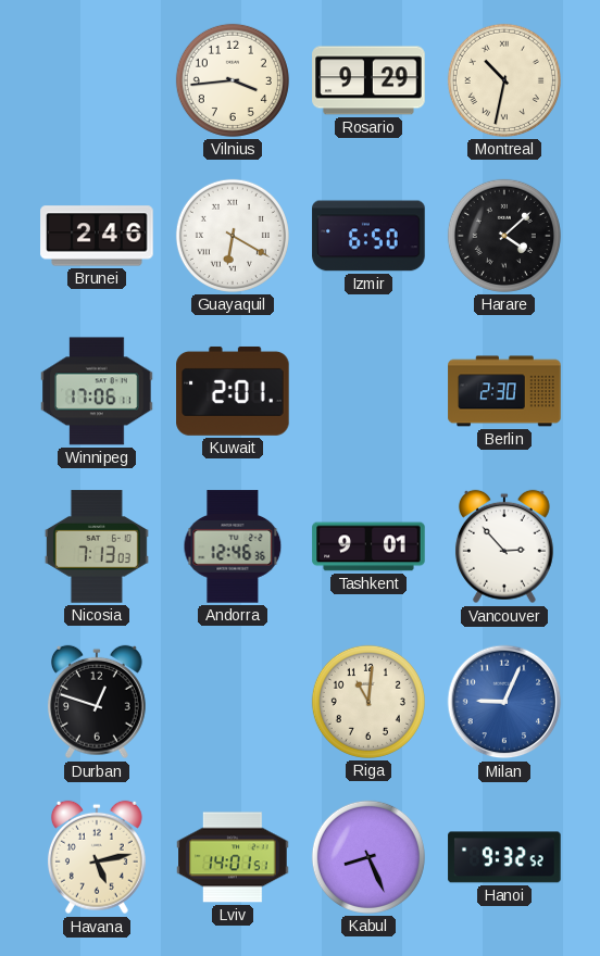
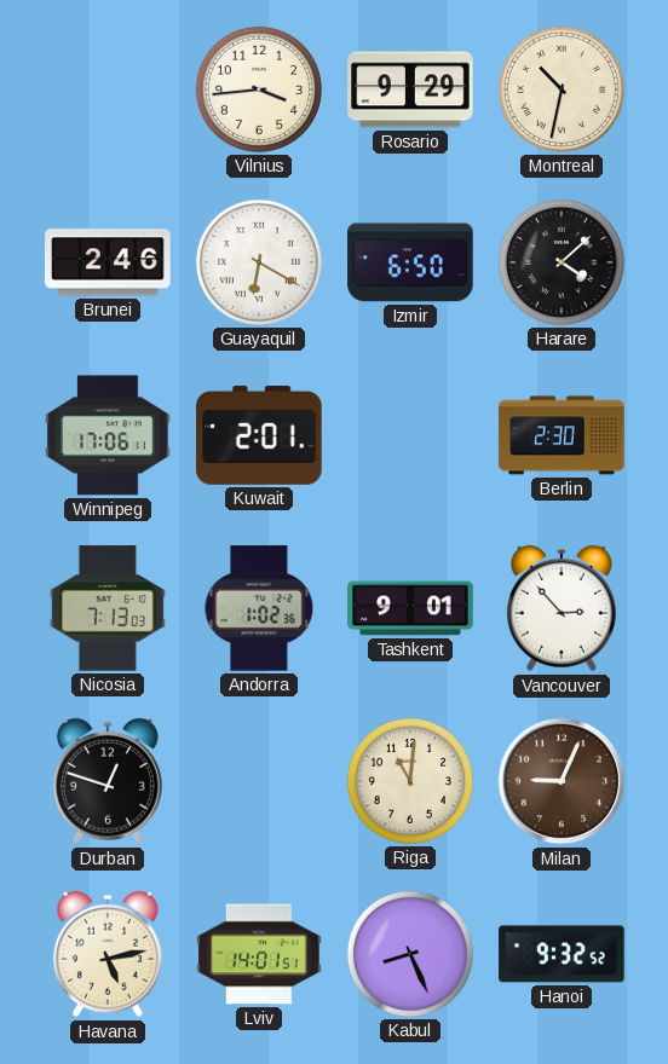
Andorra: 12:46 -> 1:02
Milan dial: blue -> brown
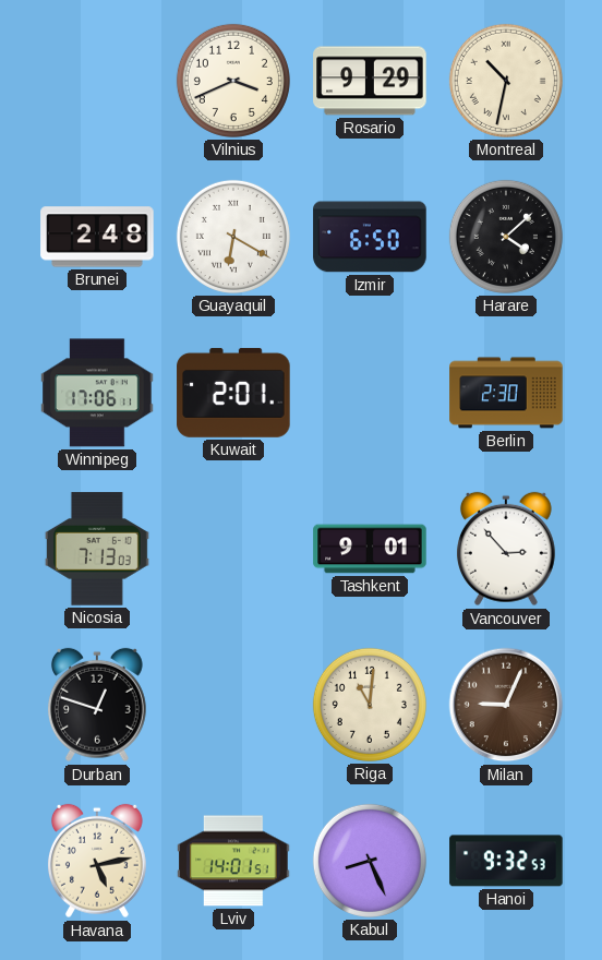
Vilnius: 3:44 -> 3:41
Brunei: 2:46 -> 2:48
Andorra: 1:02 -> none
Hanoi: 9:32:52 -> 9:32:53
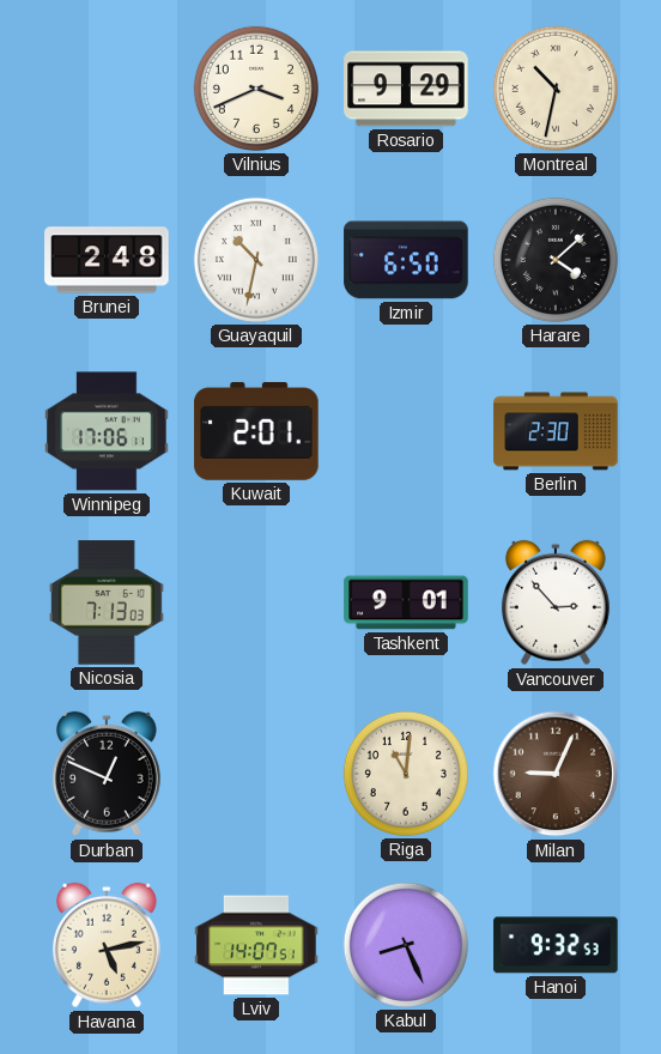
Guayaquil: 6:20 -> 10:32
Durban: 12:48 -> 12:49
Lviv: 14:01 -> 14:07
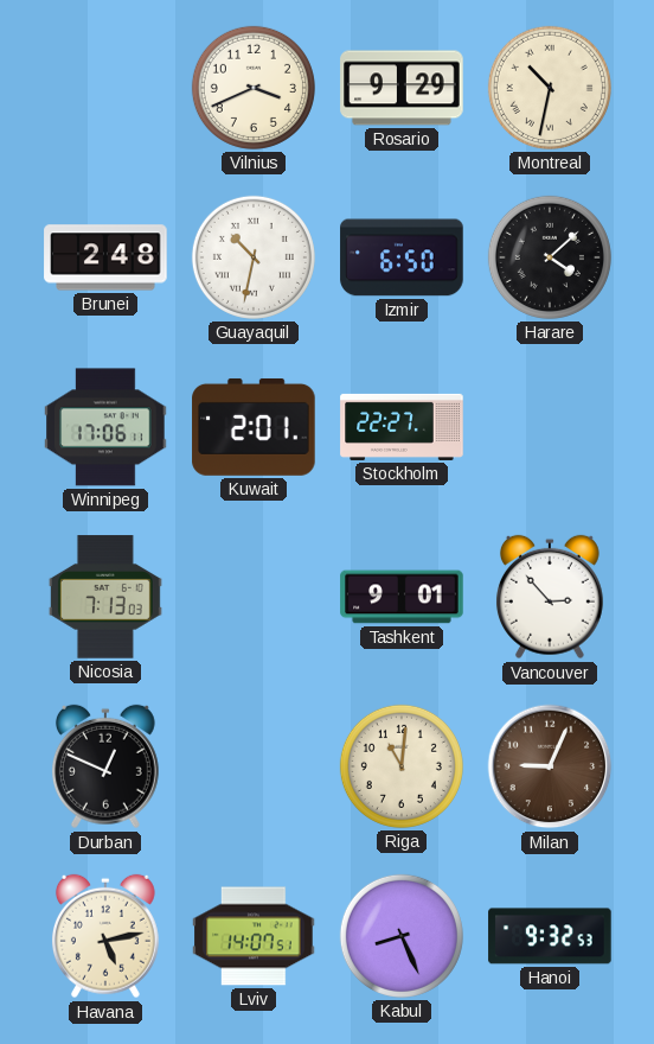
Stockholm: none -> 22:27
Berlin: 2:30 -> none
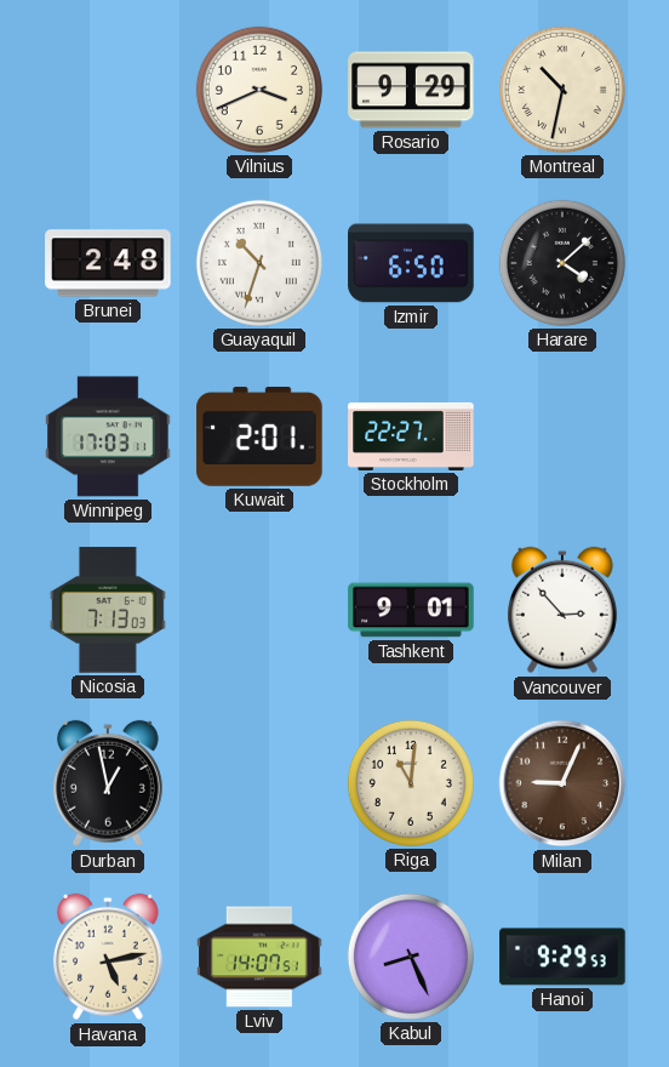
Guayaquil: 10:32 -> 10:33
Winnipeg: 17:06 -> 17:03
Durban: 12:49 -> 12:58
Hanoi: 9:32 -> 9:29
